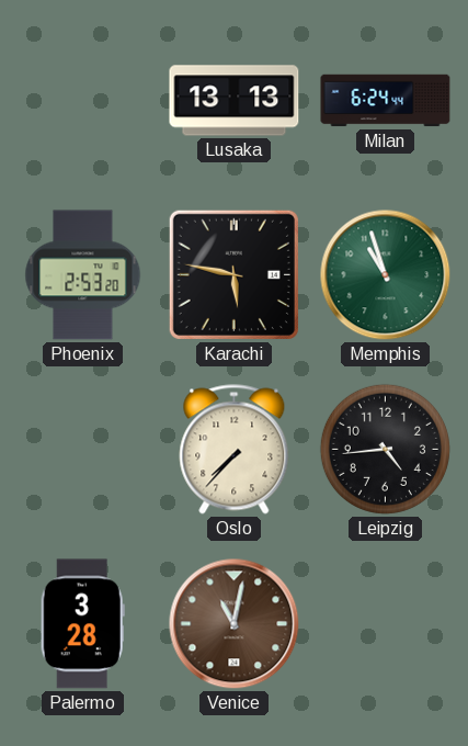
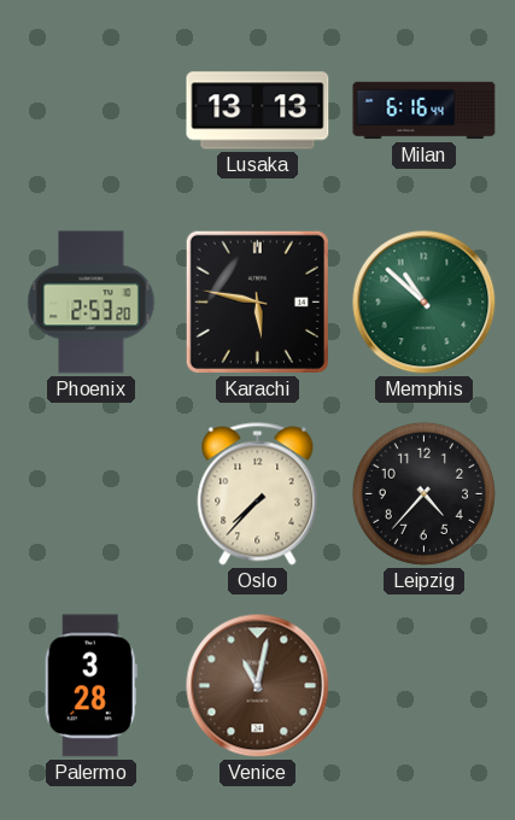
Milan: 6:24 -> 6:16
Memphis: 10:57 -> 10:52
Leipzig: 4:44 -> 4:37
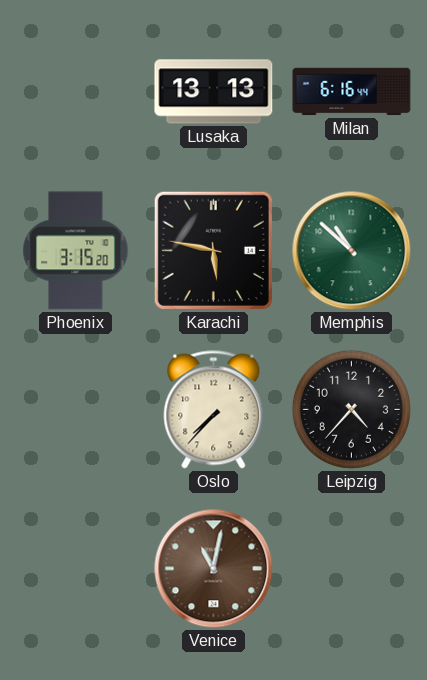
Phoenix: 2:53 -> 3:15
Palermo: 3:28 -> none
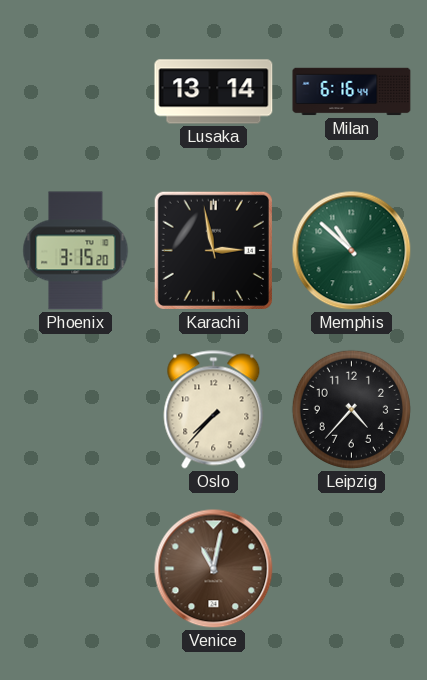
Lusaka: 13:13 -> 13:14
Karachi: 5:47 -> 2:58
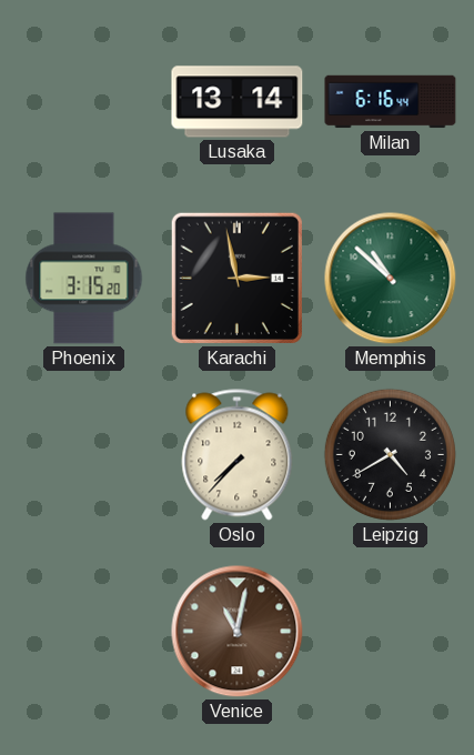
Leipzig: 4:37 -> 4:40
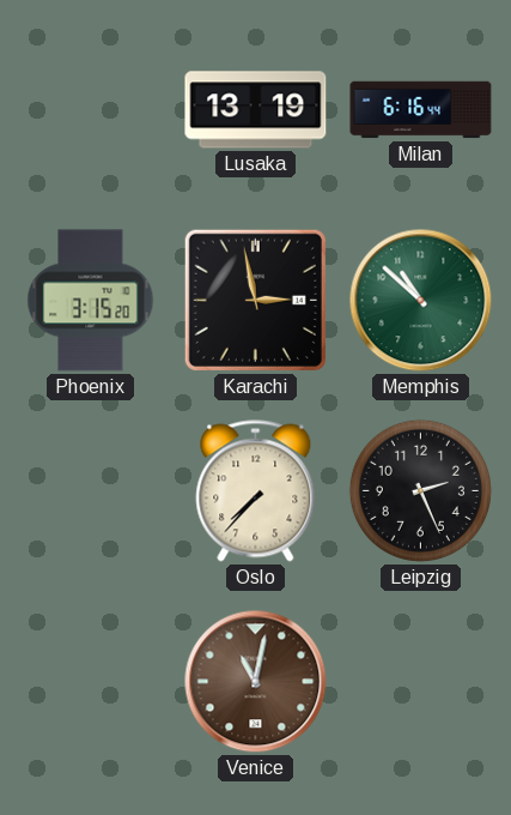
Lusaka: 13:14 -> 13:19
Leipzig: 4:40 -> 2:26
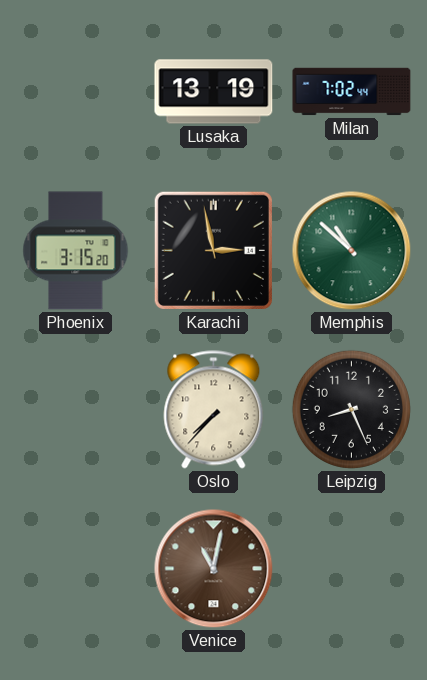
Milan: 6:16 -> 7:02
Leipzig: 2:26 -> 8:26
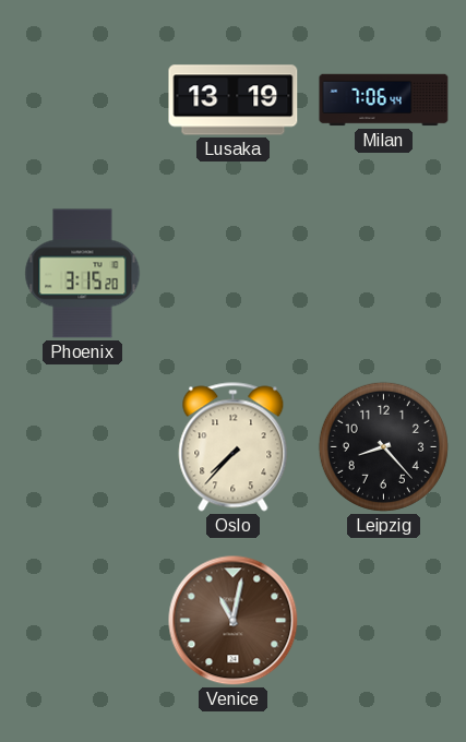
Milan: 7:02 -> 7:06
Karachi: 2:58 -> none
Memphis: 10:52 -> none
Leipzig: 8:26 -> 8:23
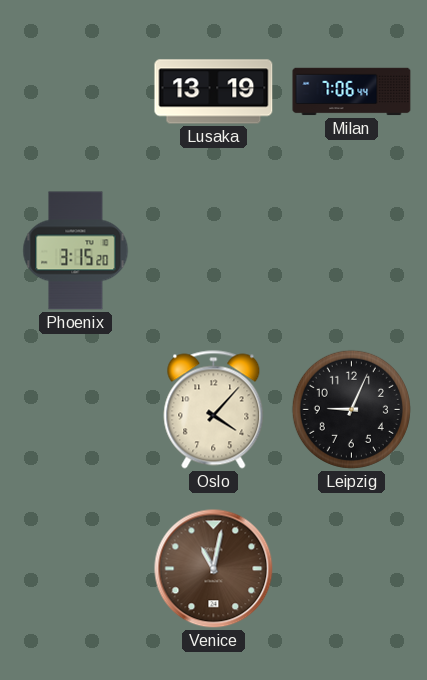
Oslo: 7:37 -> 4:07
Leipzig: 8:23 -> 9:04
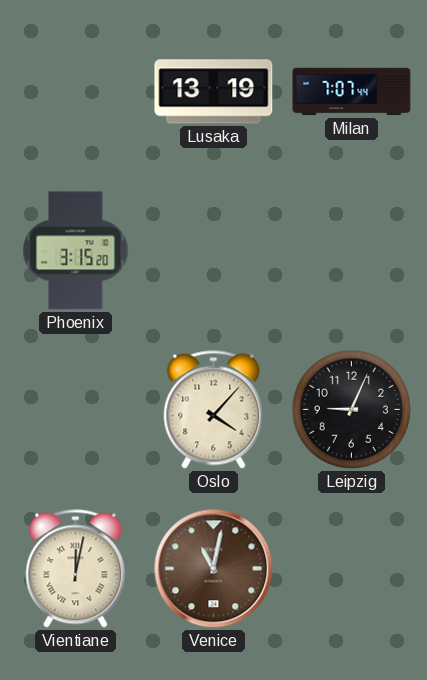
Milan: 7:06 -> 7:07
Vientiane: none -> 12:02
